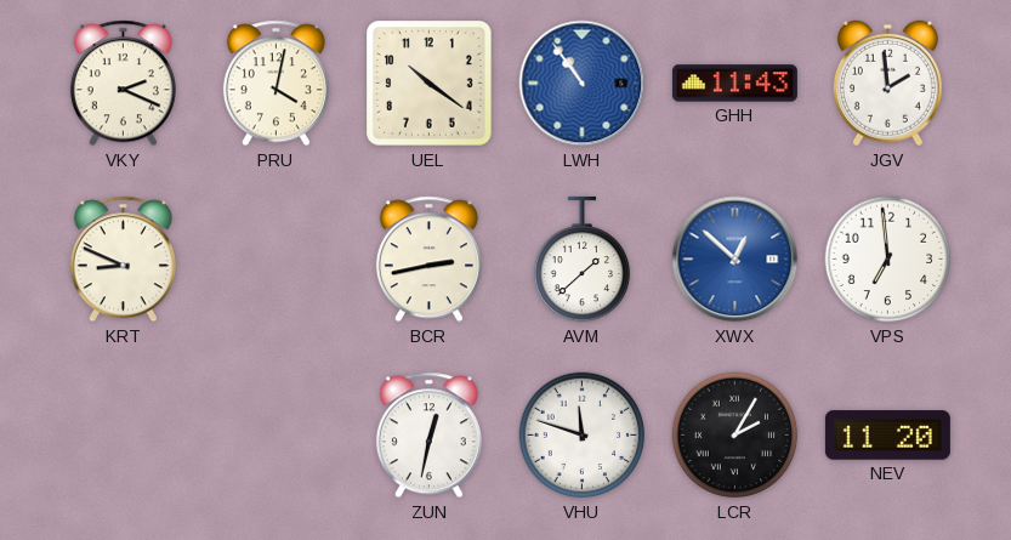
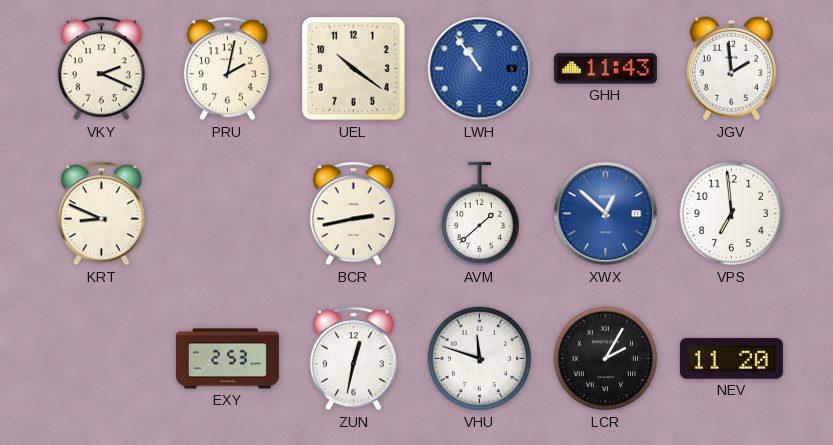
PRU: 4:02 -> 2:02
EXY: none -> 2:53
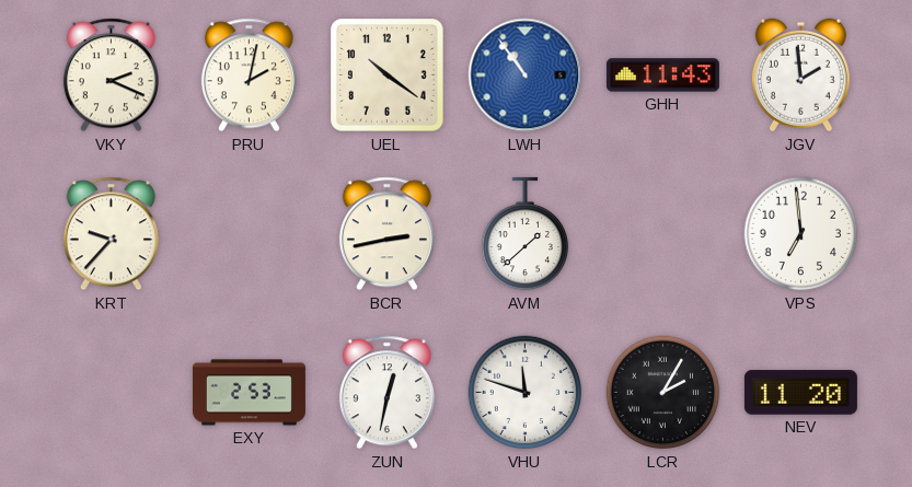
KRT: 8:49 -> 9:37
XWX: 12:52 -> none
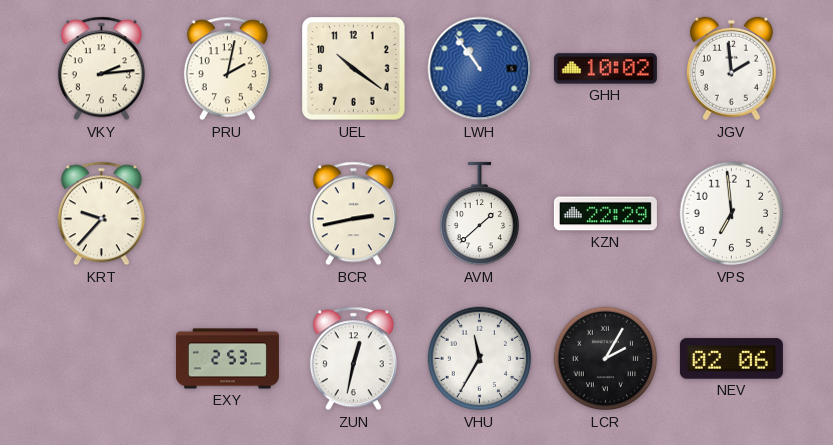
VKY: 2:19 -> 2:14
GHH: 11:43 -> 10:02
KZN: none -> 22:29
VHU: 11:48 -> 11:35
NEV: 11:20 -> 02:06
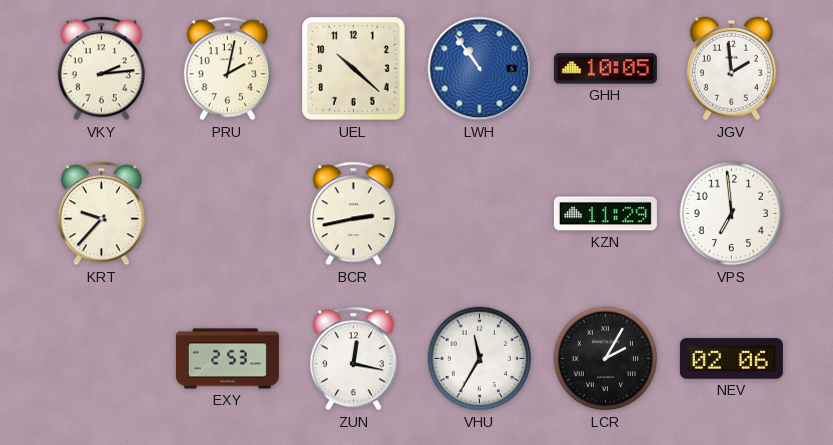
UEL: 10:21 -> 10:22
GHH: 10:02 -> 10:05
AVM: 1:38 -> none
KZN: 22:29 -> 11:29
ZUN: 12:32 -> 12:17
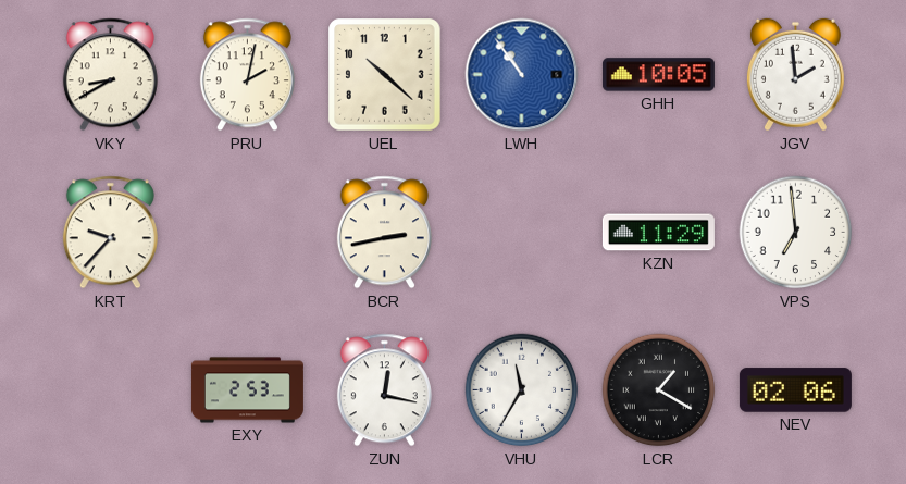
VKY: 2:14 -> 8:40
LCR: 2:05 -> 1:20
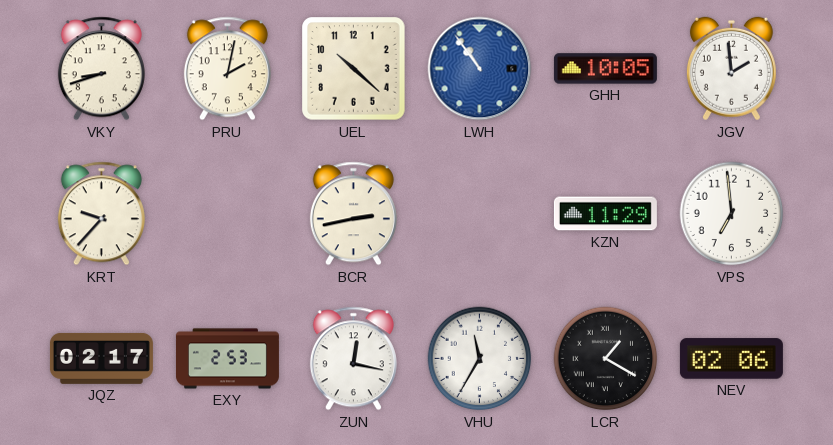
VKY: 8:40 -> 8:42
JQZ: none -> 02:17
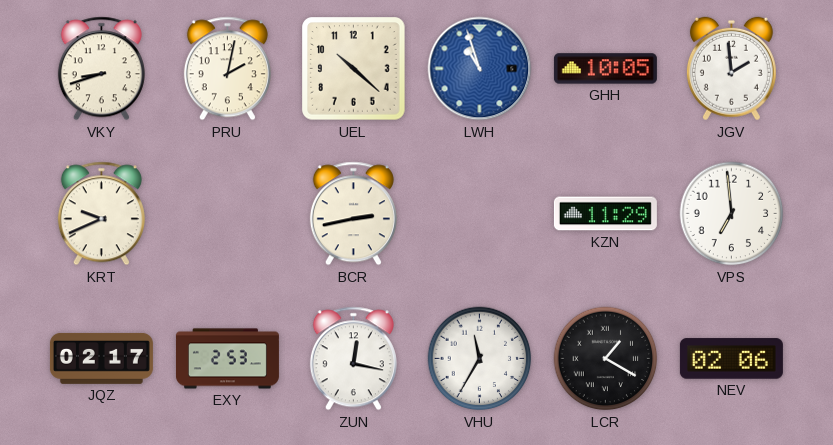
LWH: 10:54 -> 10:57
KRT: 9:37 -> 9:41
